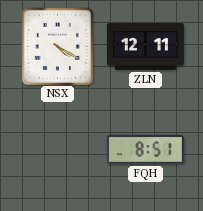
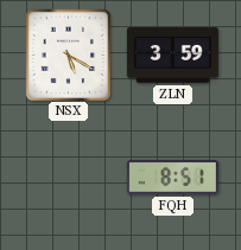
NSX: 4:20 -> 5:20
ZLN: 12:11 -> 3:59
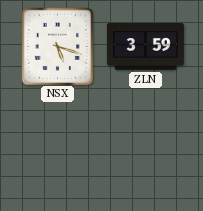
NSX: 5:20 -> 5:18
FQH: 8:51 -> none
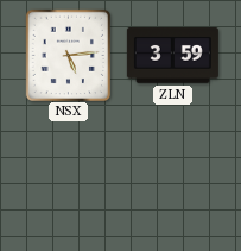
NSX: 5:18 -> 5:14
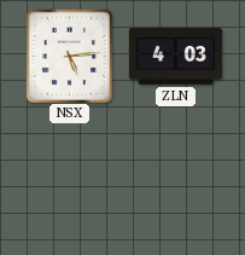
ZLN: 3:59 -> 4:03
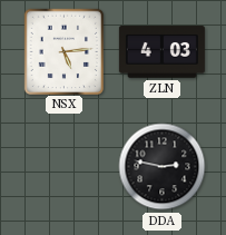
DDA: none -> 2:47
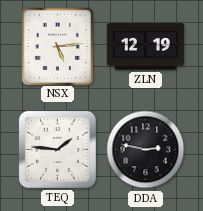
ZLN: 4:03 -> 12:19
TEQ: none -> 1:46
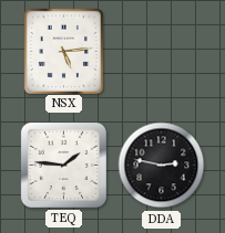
ZLN: 12:19 -> none
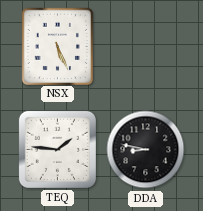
NSX: 5:14 -> 5:26
DDA: 2:47 -> 8:47
